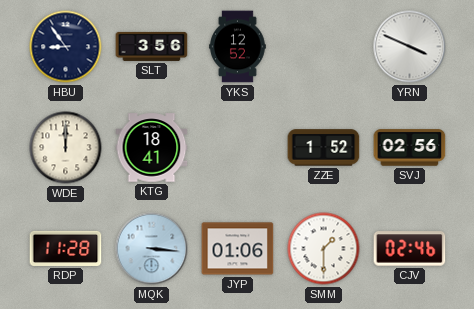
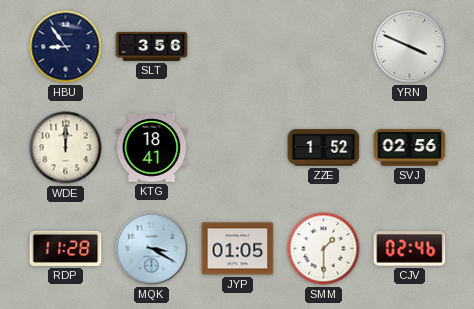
YKS: 12:52 -> none
MQK: 3:16 -> 3:20
JYP: 01:06 -> 01:05
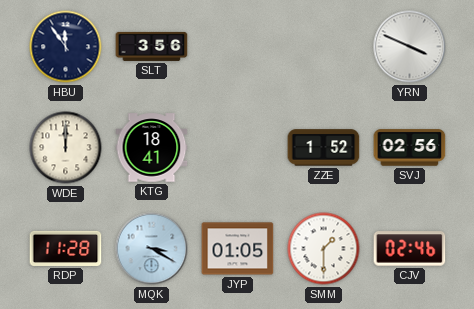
HBU: 8:54 -> 11:54
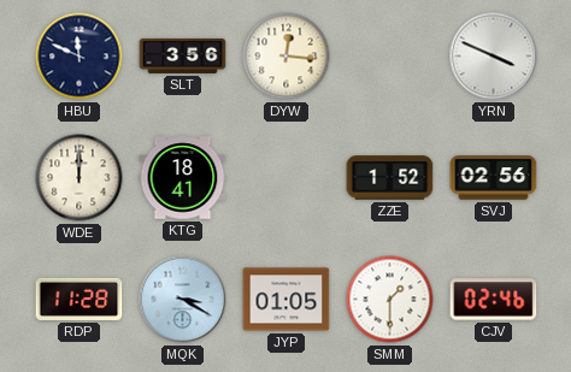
HBU: 11:54 -> 11:49
DYW: none -> 12:16
